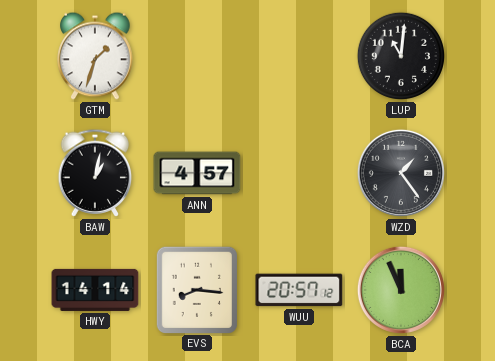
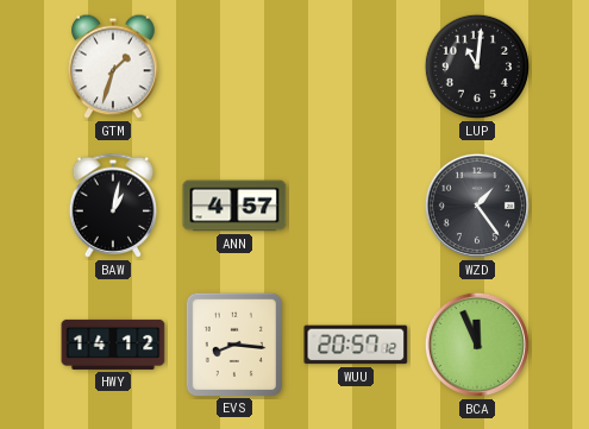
HWY: 14:14 -> 14:12
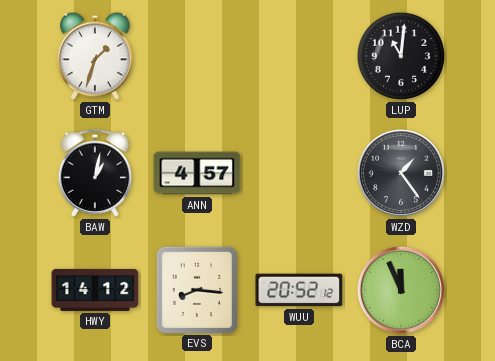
WUU: 20:57 -> 20:52
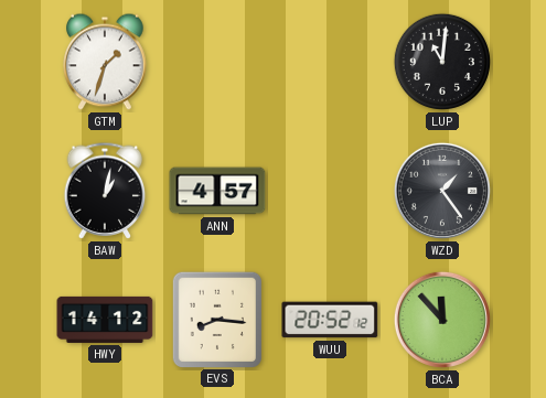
BCA: 11:56 -> 11:53
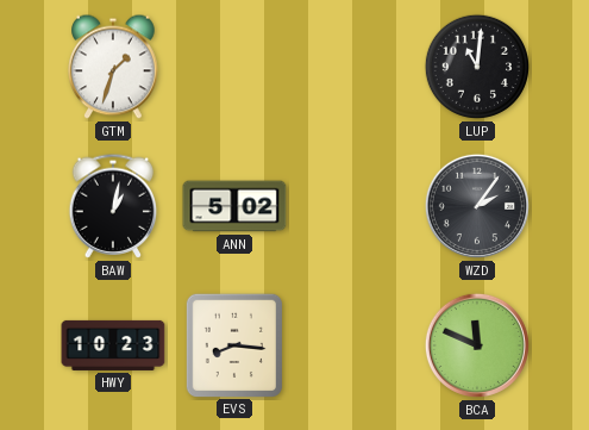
ANN: 4:57 -> 5:02
WZD: 1:24 -> 2:06
HWY: 14:12 -> 10:23
WUU: 20:52 -> none
BCA: 11:53 -> 11:49
